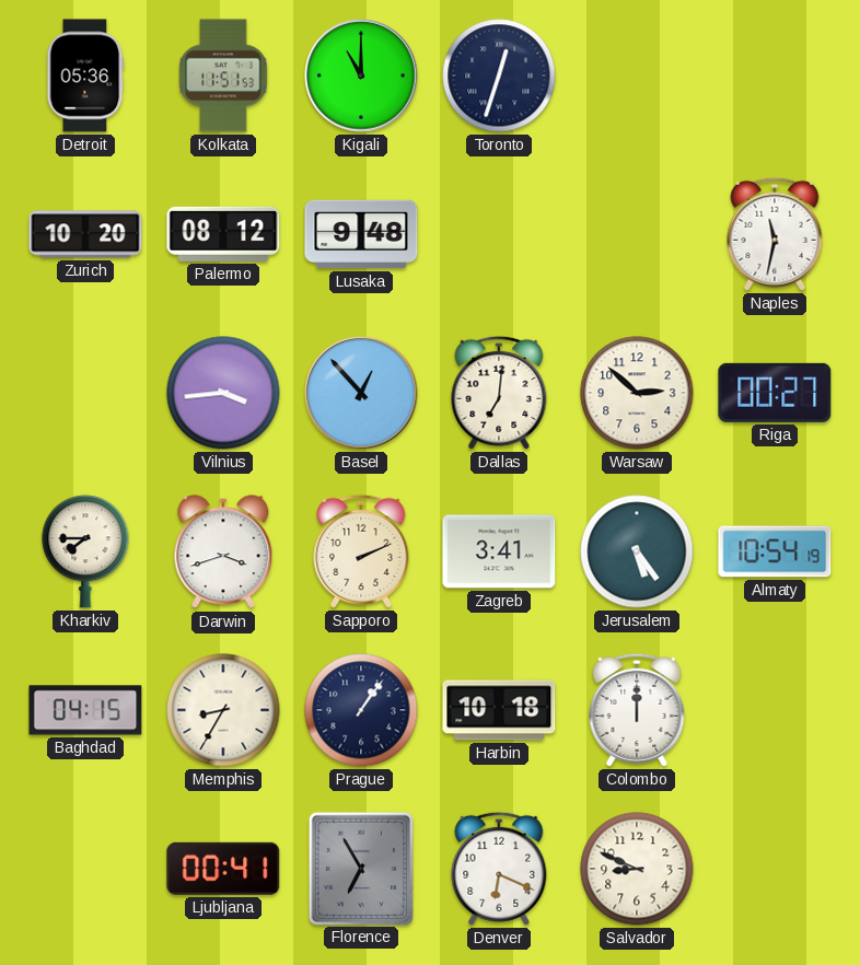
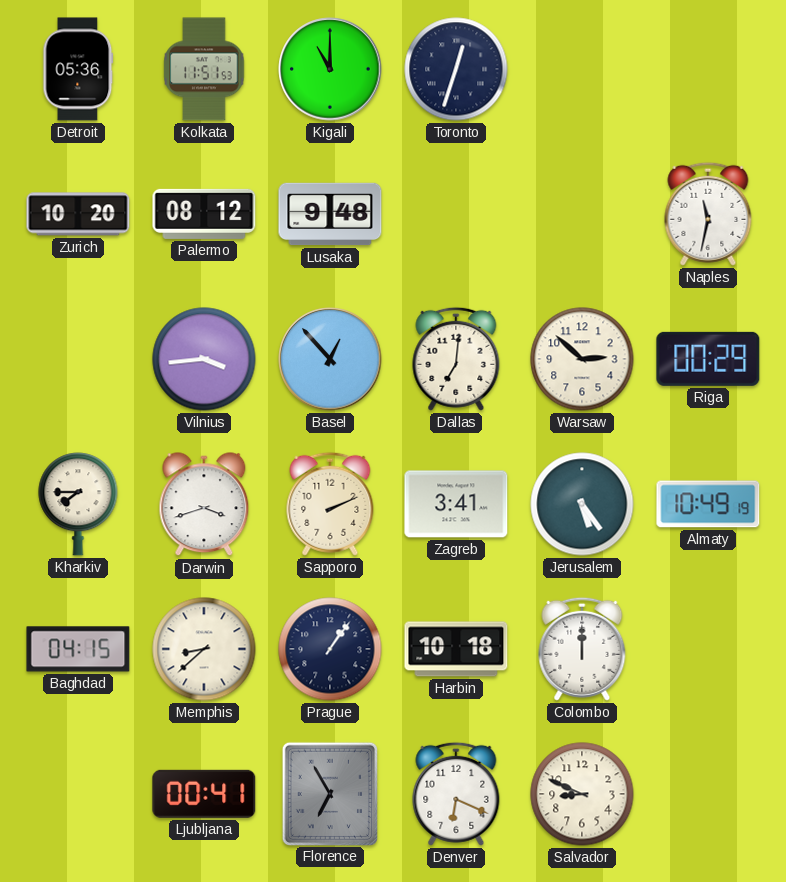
Riga: 00:27 -> 00:29
Almaty: 10:54 -> 10:49
Memphis: 8:35 -> 8:38
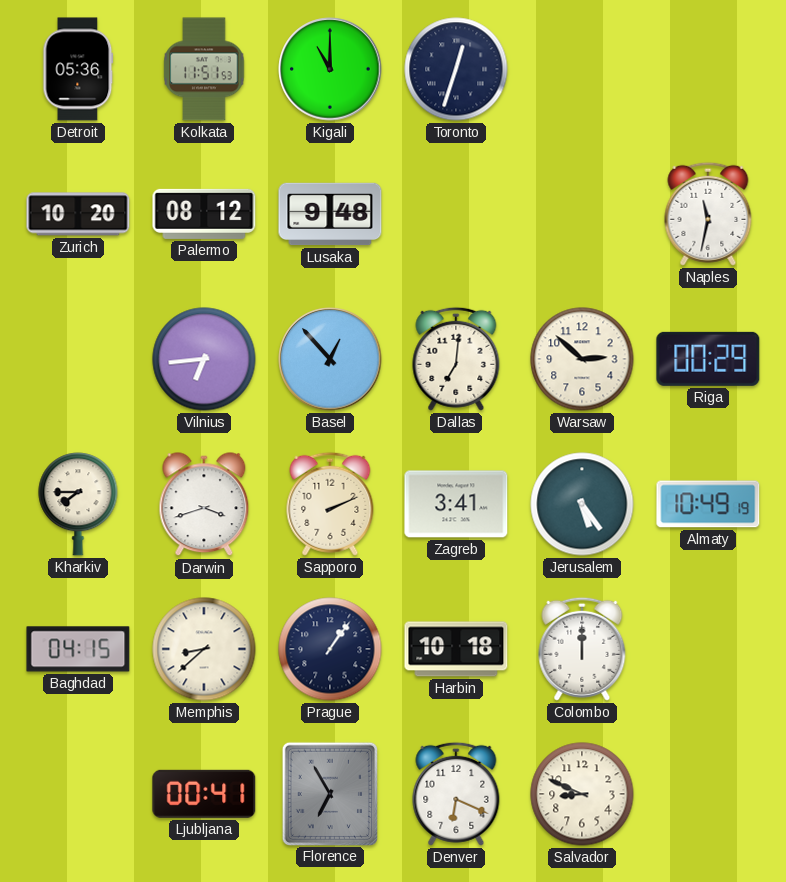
Vilnius: 3:44 -> 6:44
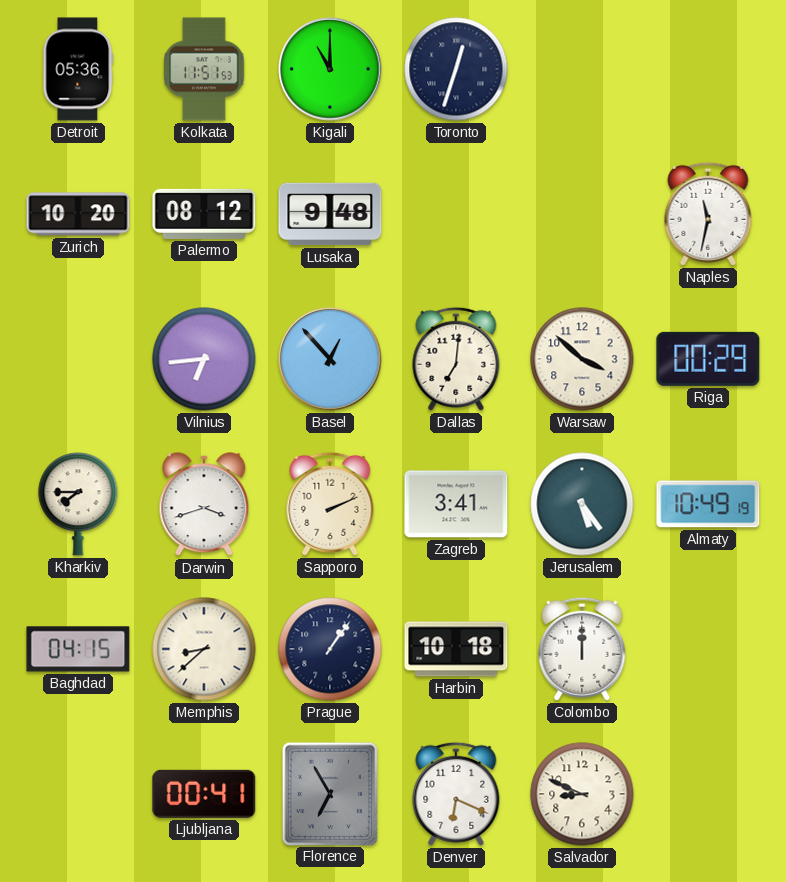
Warsaw: 2:52 -> 3:52
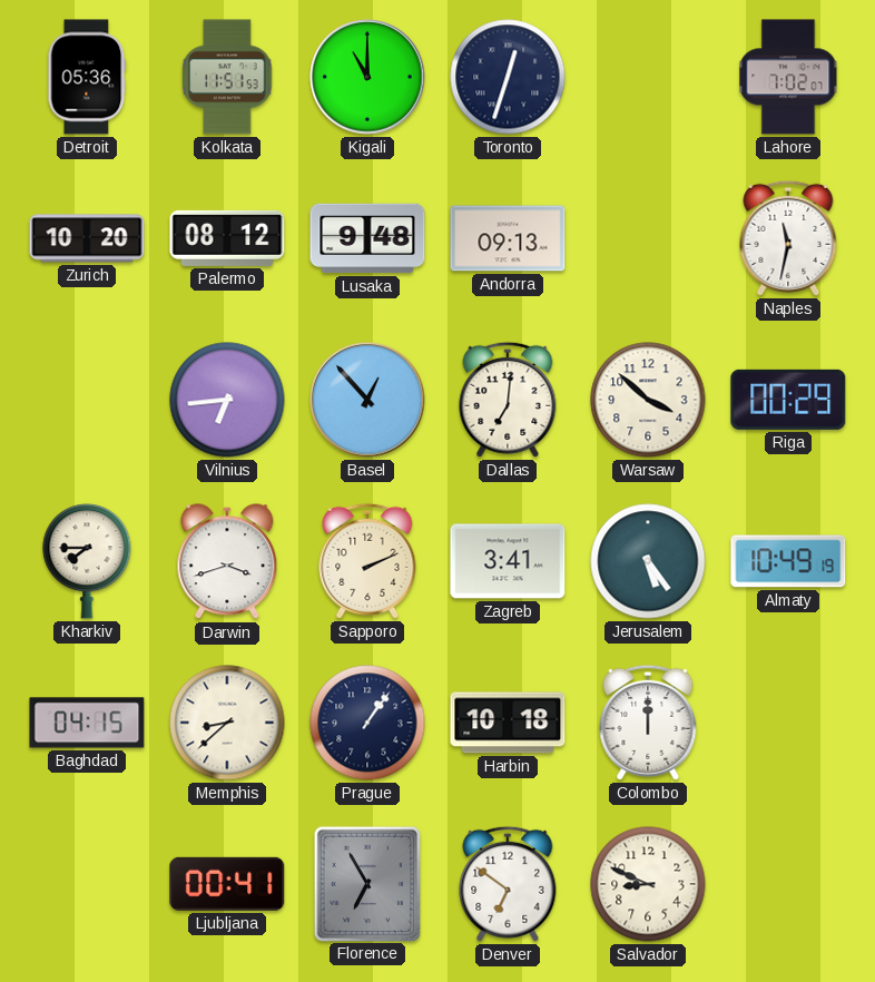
Lahore: none -> 7:02
Andorra: none -> 09:13
Denver: 6:19 -> 6:51
